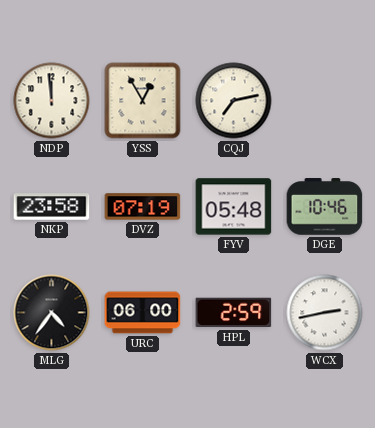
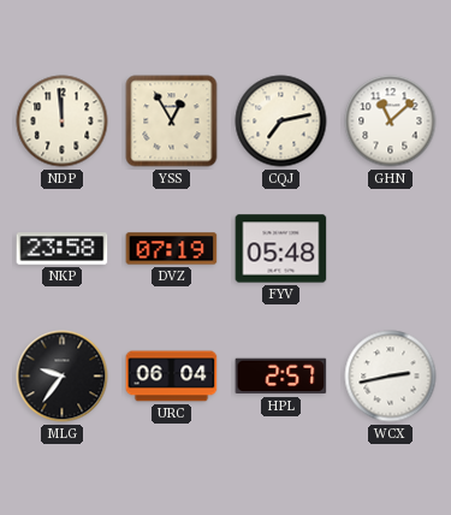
GHN: none -> 11:08
DGE: 10:46 -> none
MLG: 4:36 -> 9:36
URC: 06:00 -> 06:04
HPL: 2:59 -> 2:57
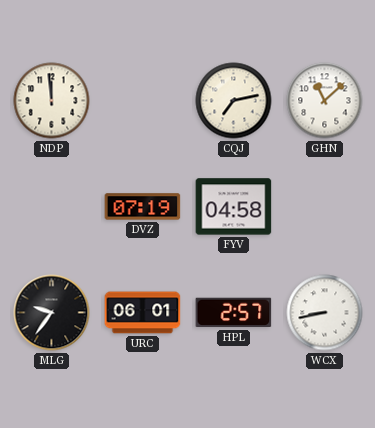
YSS: 12:55 -> none
NKP: 23:58 -> none
FYV: 05:48 -> 04:58
URC: 06:04 -> 06:01
WCX: 2:43 -> 8:43
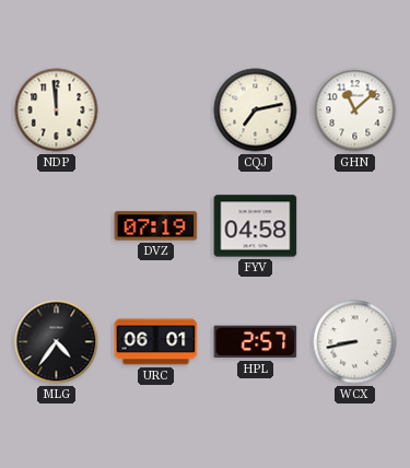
MLG: 9:36 -> 4:36
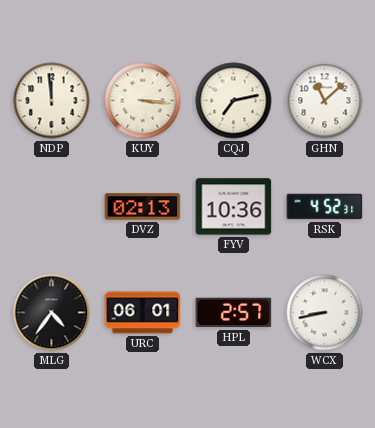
KUY: none -> 3:16
DVZ: 07:19 -> 02:13
FYV: 04:58 -> 10:36
RSK: none -> 4:52
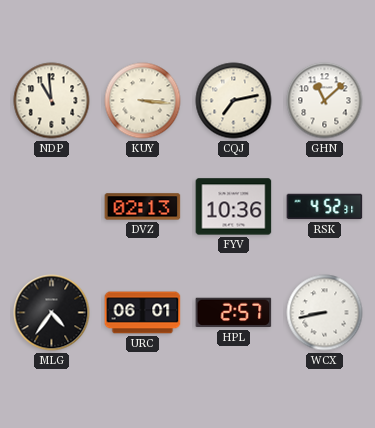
NDP: 11:59 -> 10:59
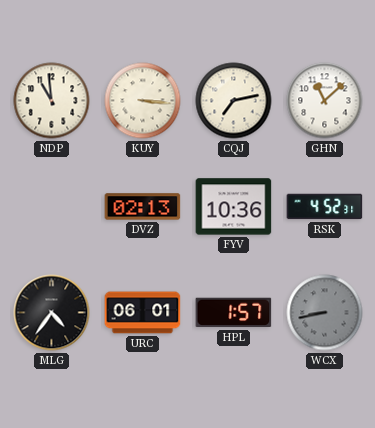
HPL: 2:57 -> 1:57
WCX dial: white -> grey
